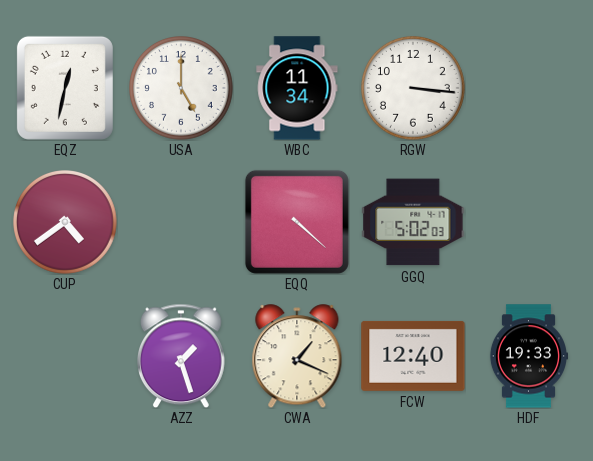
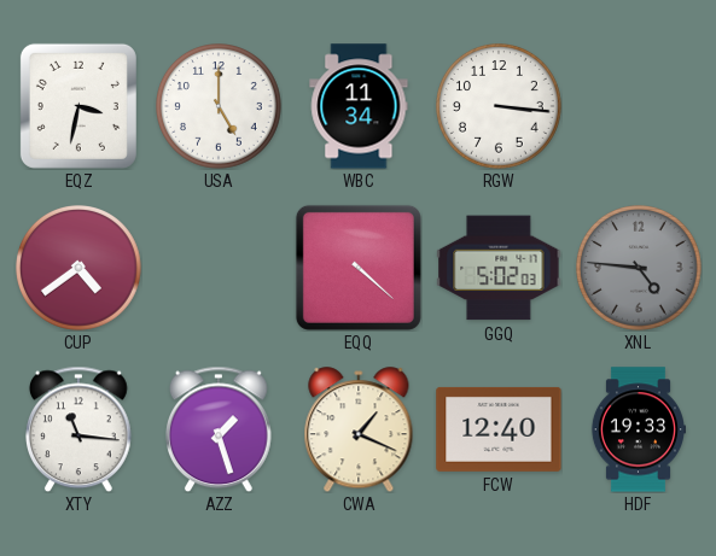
EQZ: 12:32 -> 3:32
XNL: none -> 4:46
XTY: none -> 11:16
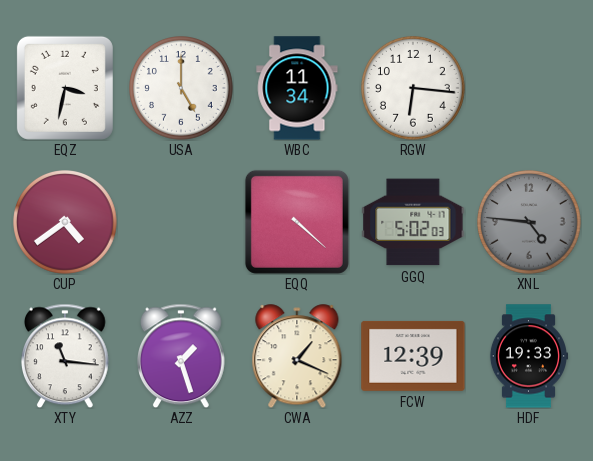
RGW: 3:16 -> 6:16
FCW: 12:40 -> 12:39
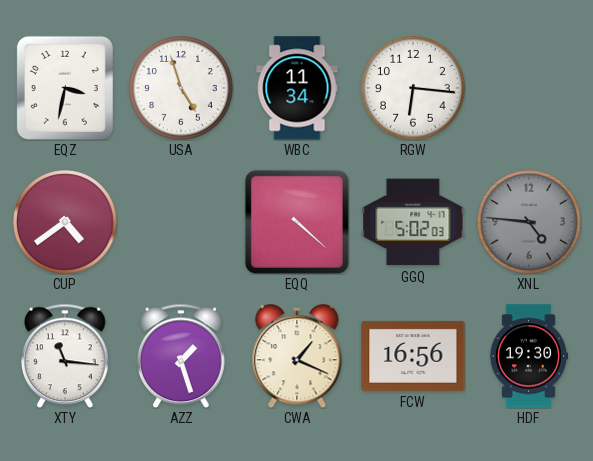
USA: 5:00 -> 4:57
FCW: 12:39 -> 16:56
HDF: 19:33 -> 19:30
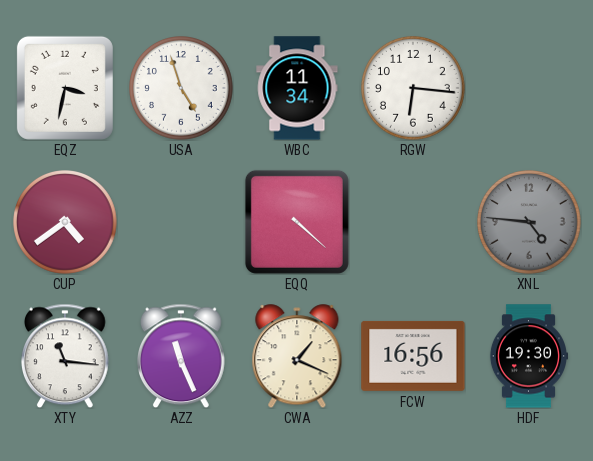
GGQ: 5:02 -> none
AZZ: 1:27 -> 11:26
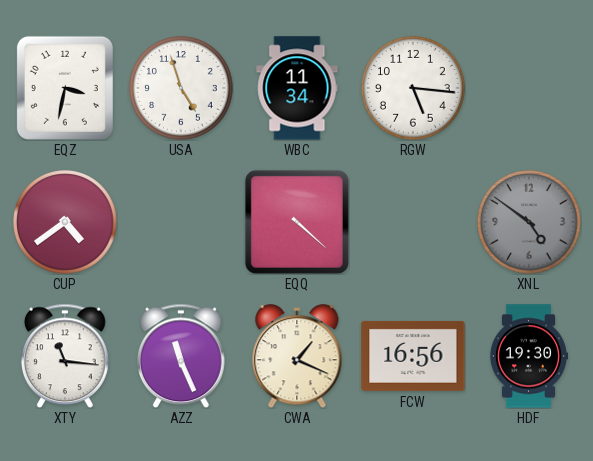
RGW: 6:16 -> 5:16
XNL: 4:46 -> 4:51
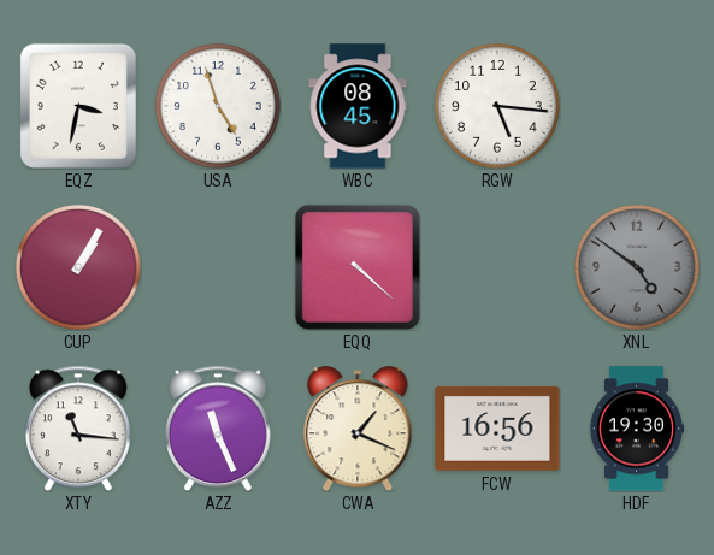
WBC: 11:34 -> 08:45
CUP: 4:39 -> 1:05
